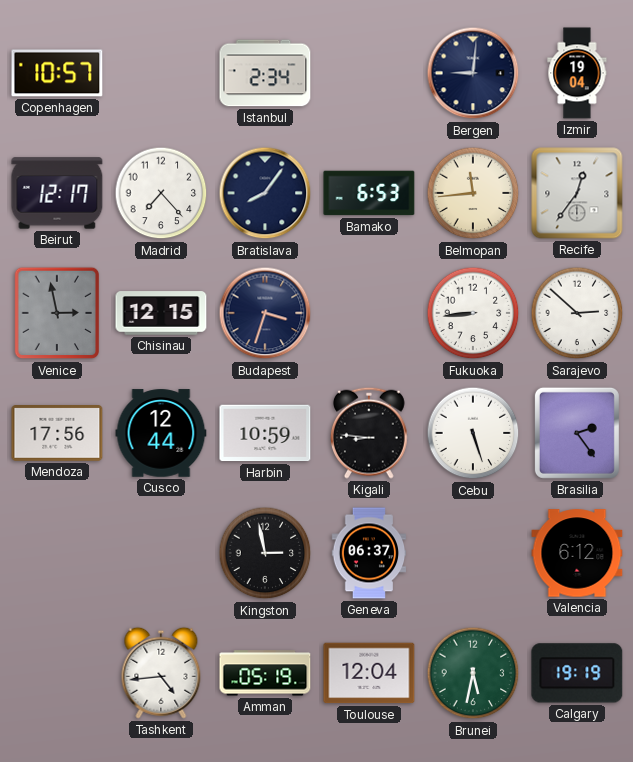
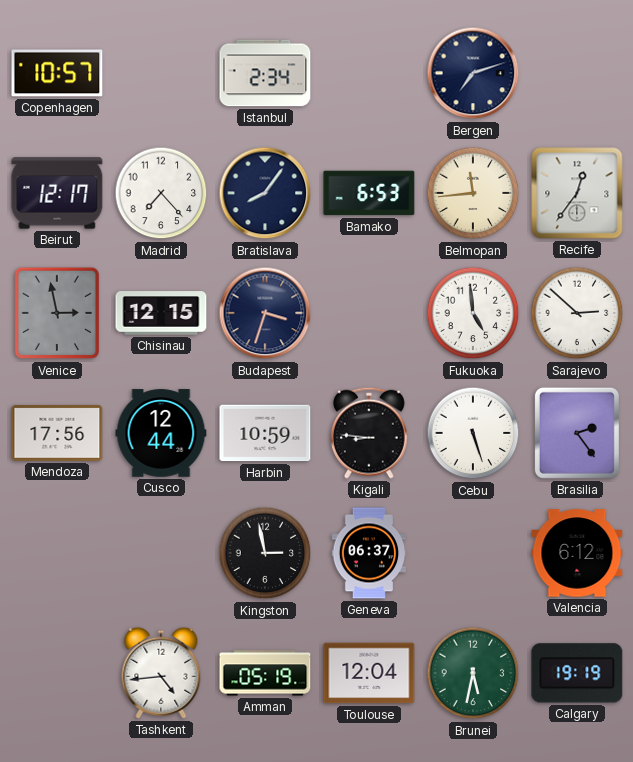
Bergen: 9:01 -> 7:12
Izmir: 19:04 -> none
Fukuoka: 8:44 -> 4:59
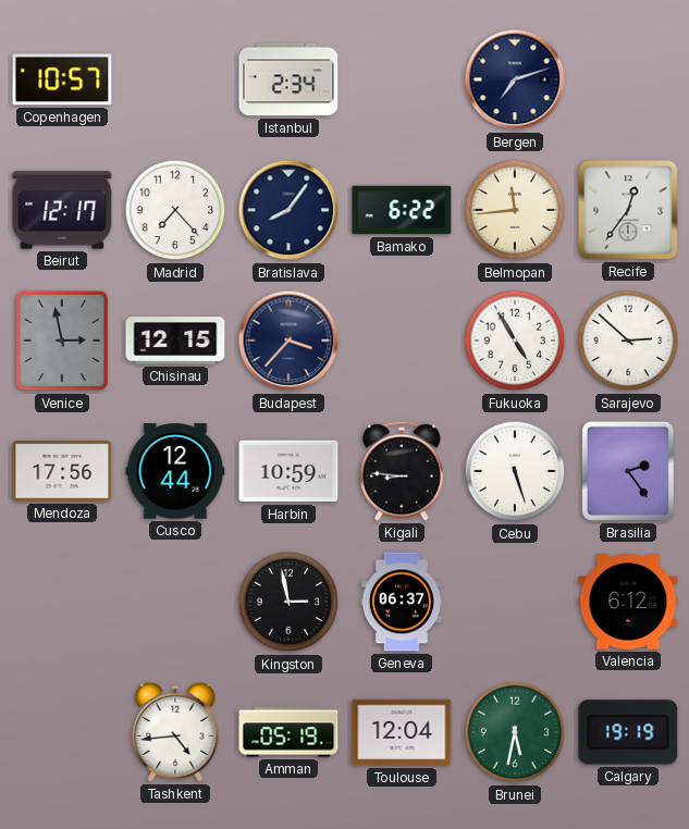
Bamako: 6:53 -> 6:22
Budapest: 3:33 -> 3:37
Fukuoka: 4:59 -> 4:55
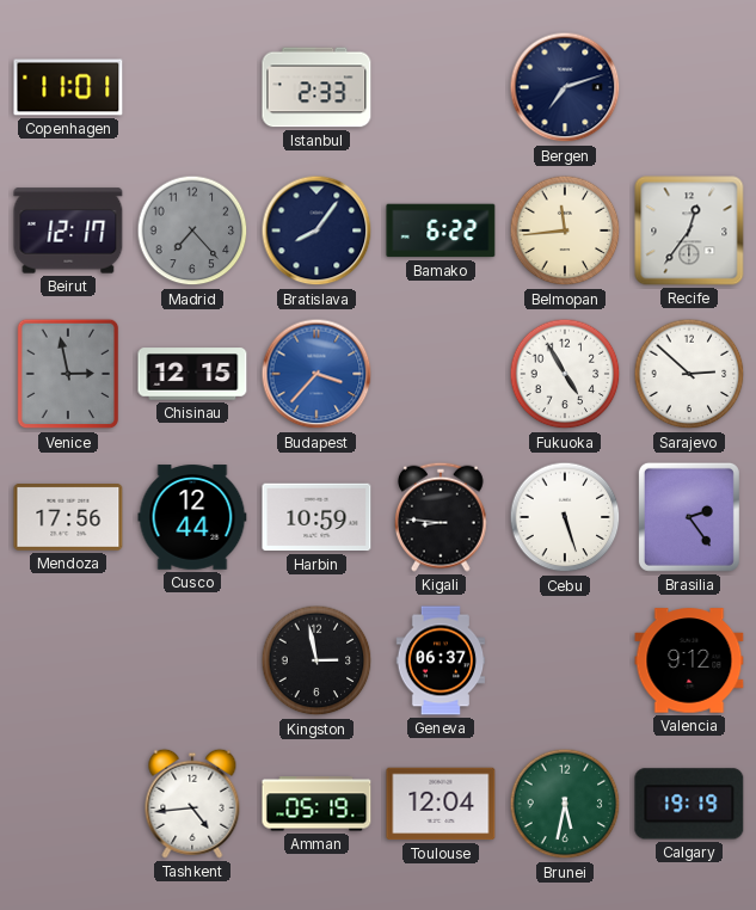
Copenhagen: 10:57 -> 11:01
Istanbul: 2:34 -> 2:33
Madrid dial: white -> grey
Budapest dial: navy -> blue
Valencia: 6:12 -> 9:12
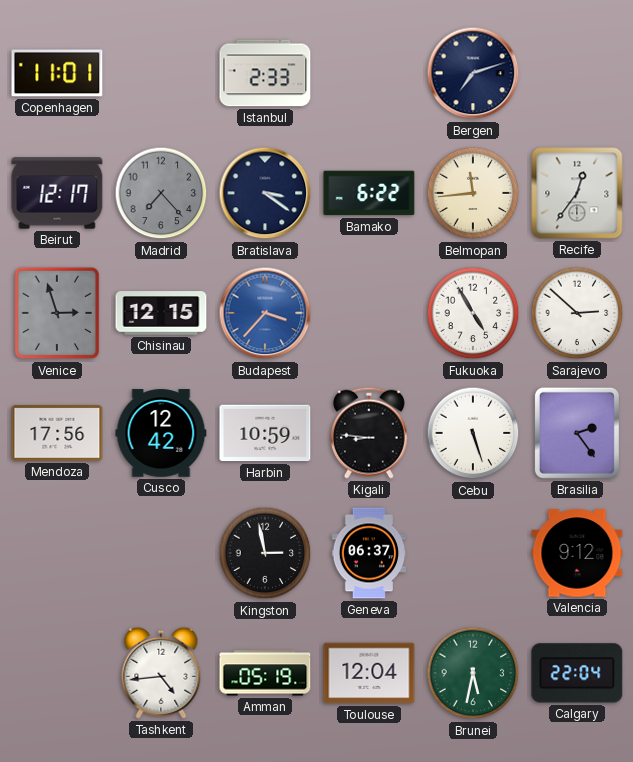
Bratislava: 8:06 -> 3:21
Venice: 2:58 -> 2:57
Cusco: 12:44 -> 12:42
Calgary: 19:19 -> 22:04
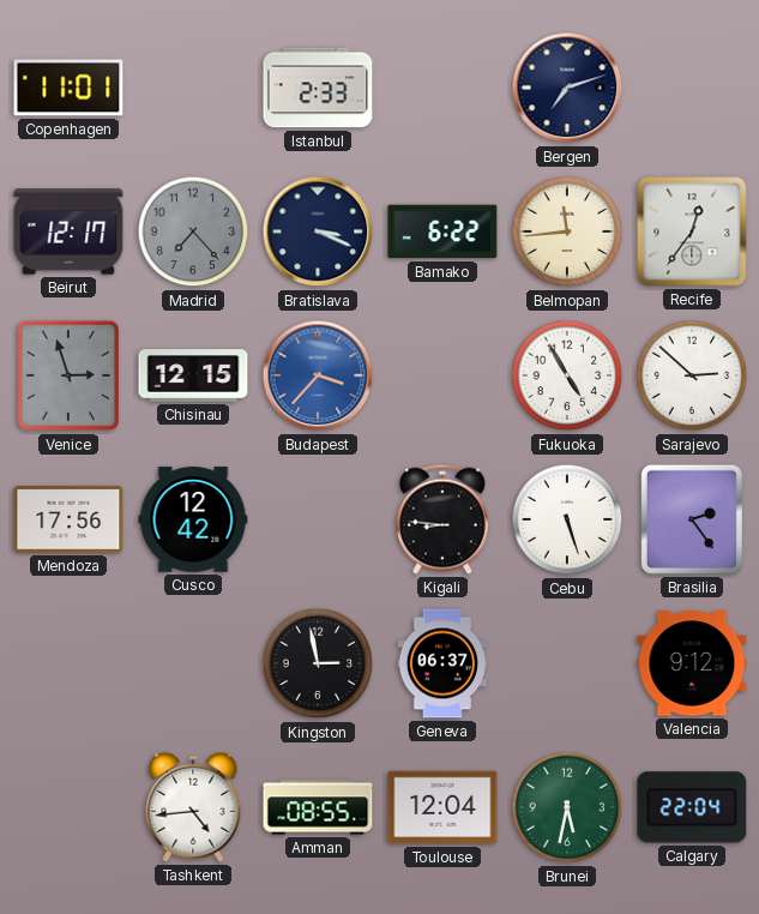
Bratislava: 3:21 -> 3:19
Harbin: 10:59 -> none
Amman: 05:19 -> 08:55
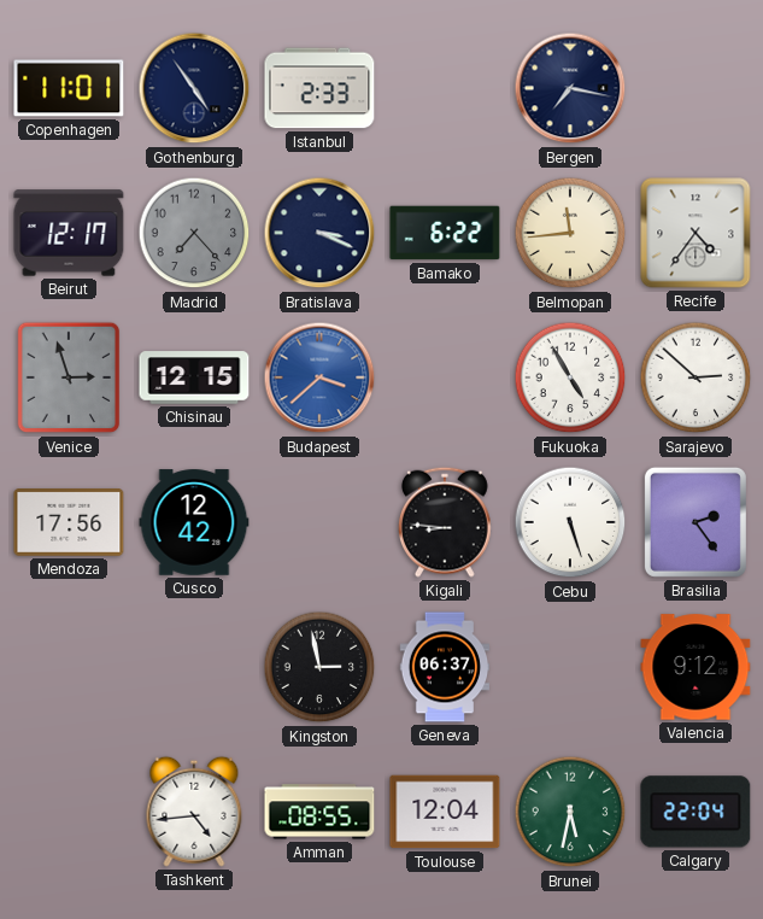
Gothenburg: none -> 4:54
Bergen: 7:12 -> 7:17
Recife: 12:36 -> 4:36
Budapest: 3:37 -> 3:38
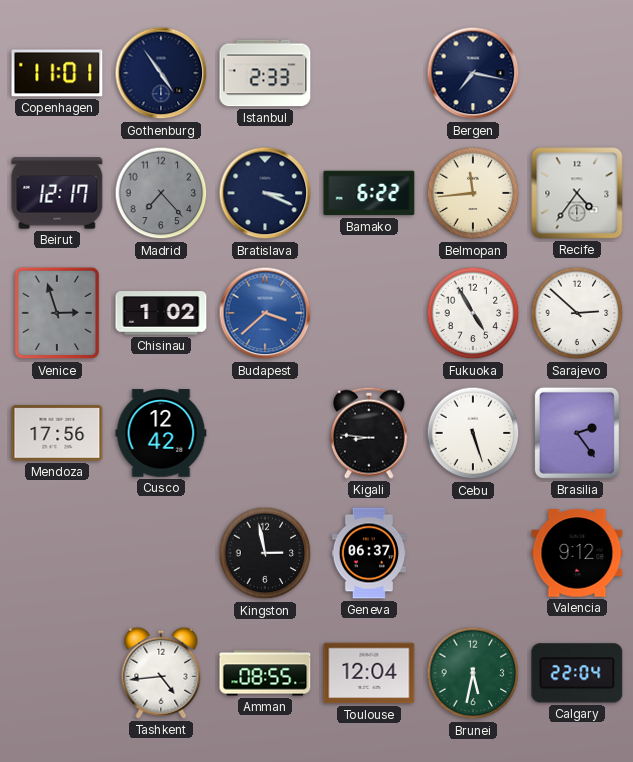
Chisinau: 12:15 -> 1:02
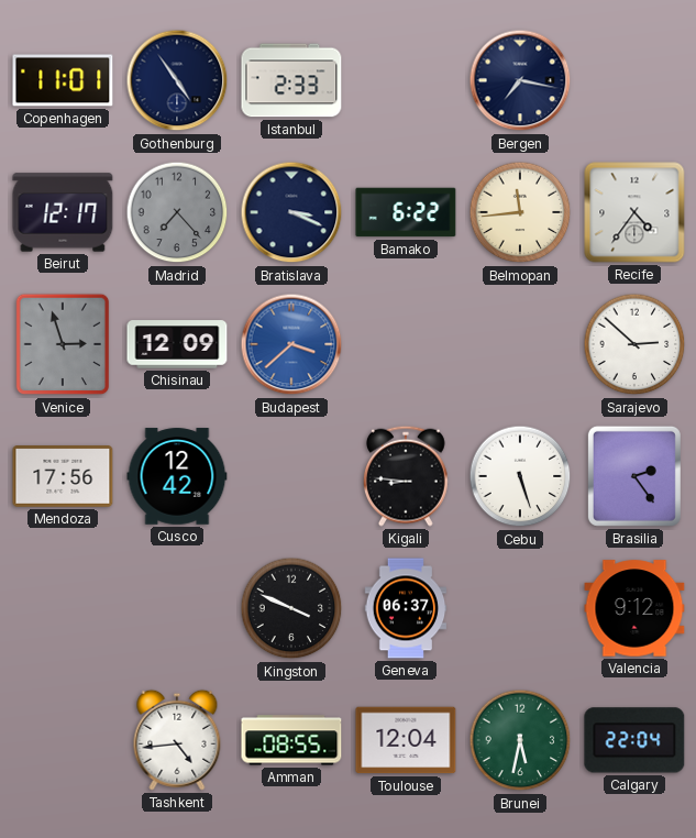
Chisinau: 1:02 -> 12:09
Fukuoka: 4:55 -> none
Kingston: 2:58 -> 3:49
